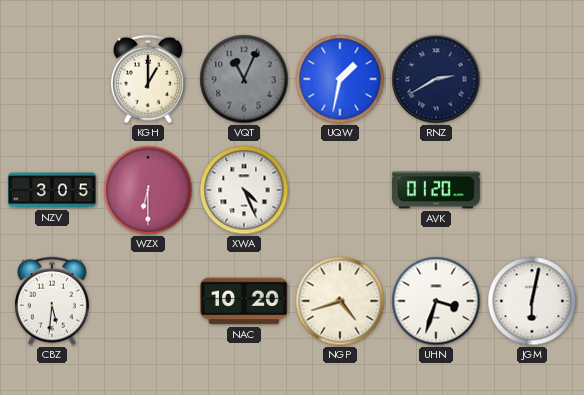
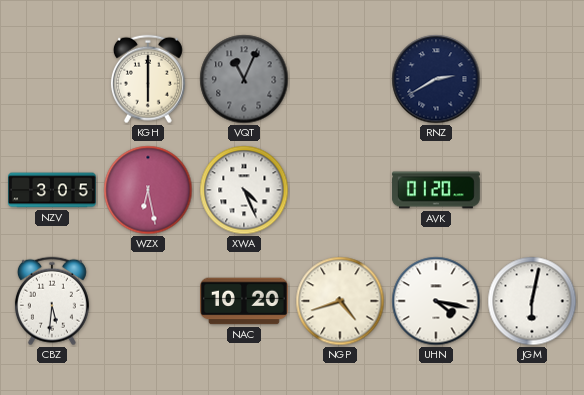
KGH: 1:00 -> 6:00
UQW: 1:32 -> none
WZX: 6:30 -> 6:28
UHN: 3:33 -> 4:17
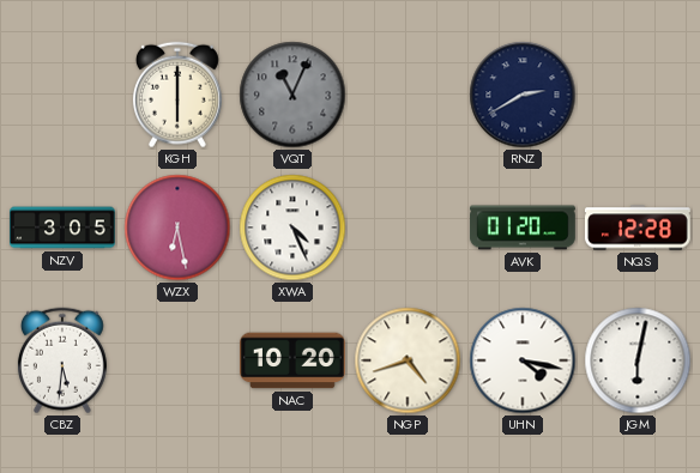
NQS: none -> 12:28
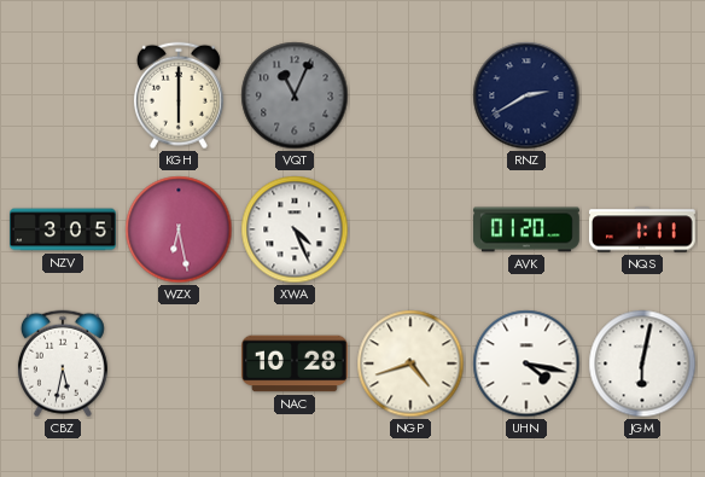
NQS: 12:28 -> 1:11
CBZ: 5:31 -> 5:32
NAC: 10:20 -> 10:28
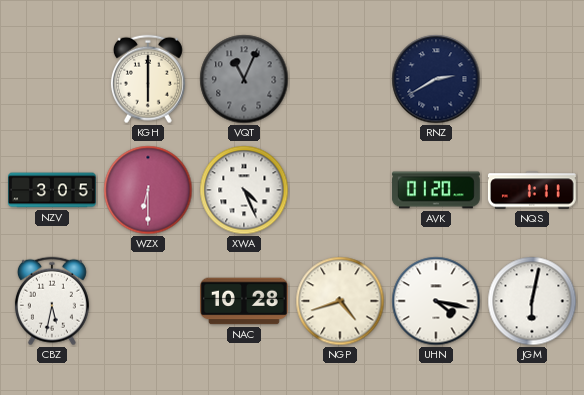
WZX: 6:28 -> 6:30
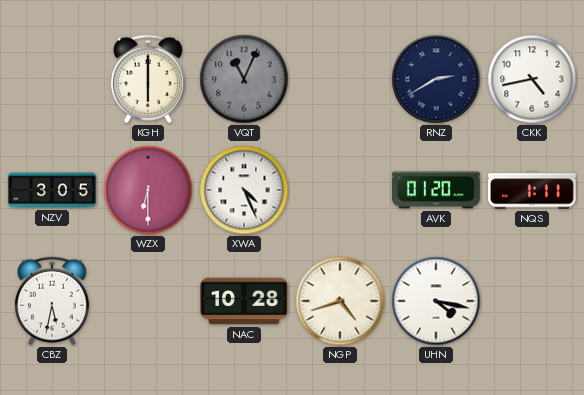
CKK: none -> 4:43
JGM: 6:02 -> none
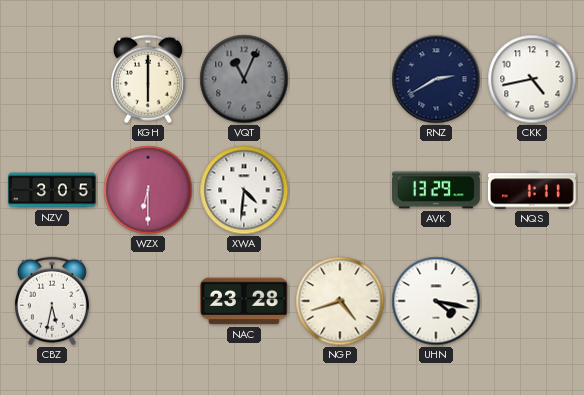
XWA: 4:26 -> 4:31
AVK: 01:20 -> 13:29
NAC: 10:28 -> 23:28
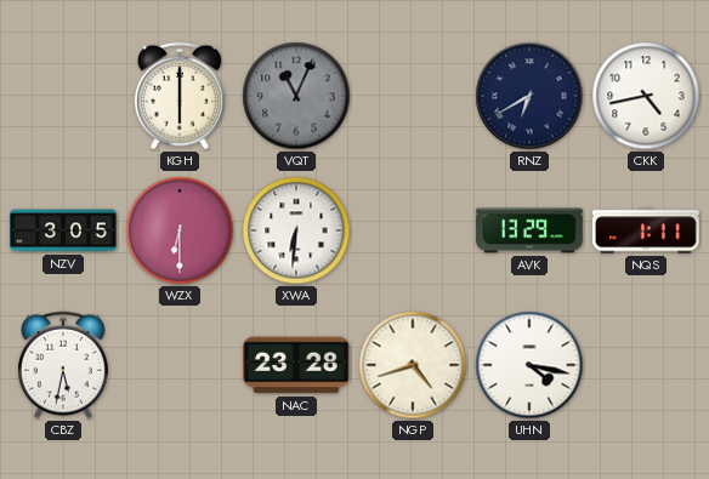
RNZ: 2:40 -> 6:40
XWA: 4:31 -> 6:31
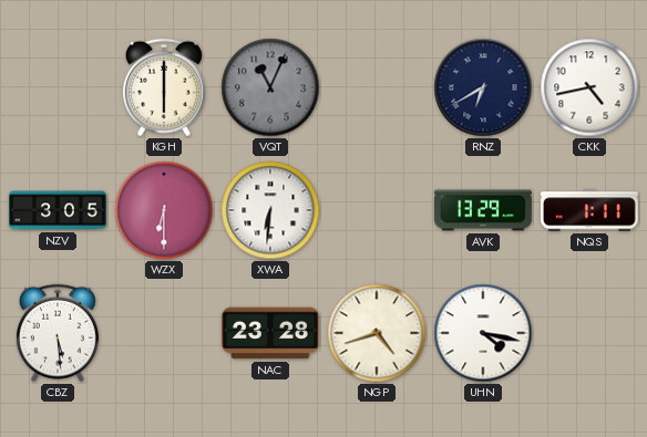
CBZ: 5:32 -> 5:29
